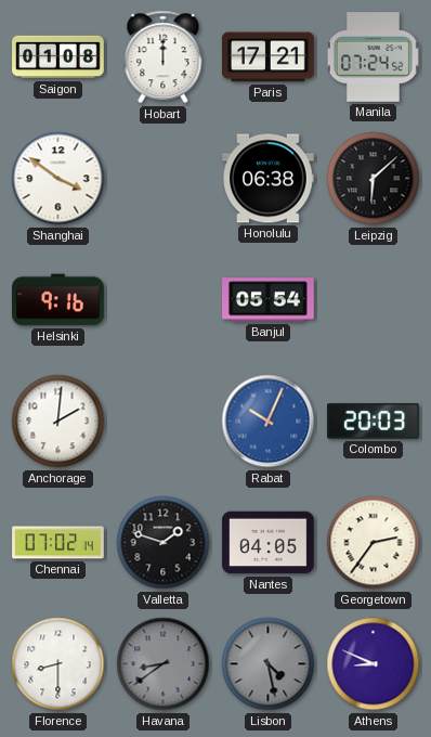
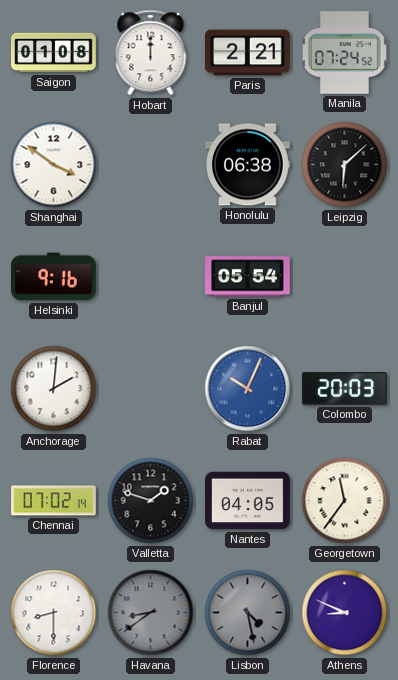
Paris: 17:21 -> 2:21
Georgetown: 2:36 -> 11:36
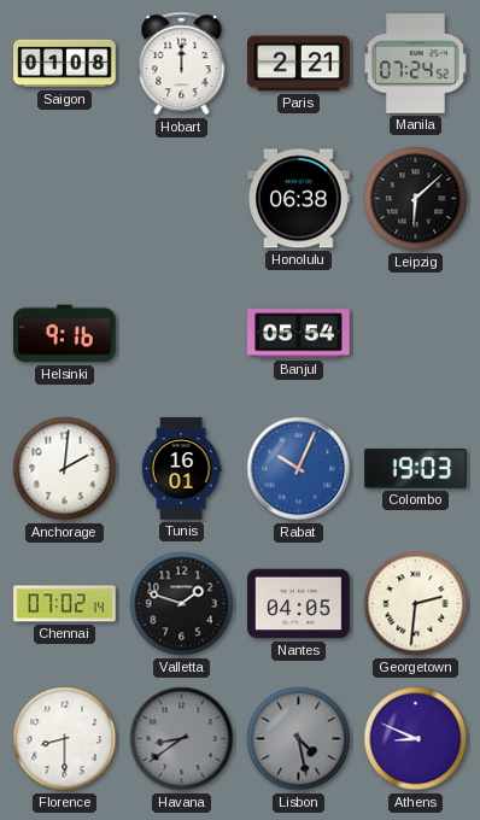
Shanghai: 3:51 -> none
Tunis: none -> 16:01
Colombo: 20:03 -> 19:03
Georgetown: 11:36 -> 2:31
